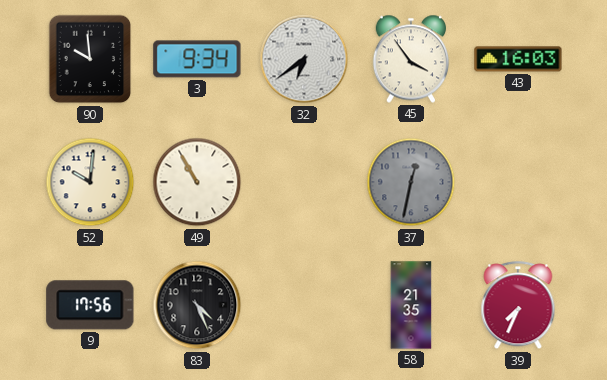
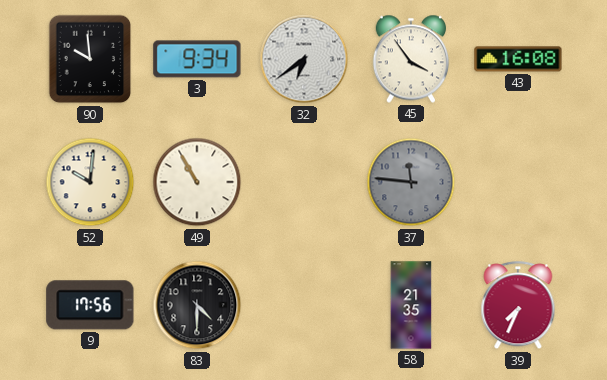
43: 16:03 -> 16:08
37: 12:32 -> 11:46
83: 4:26 -> 4:30
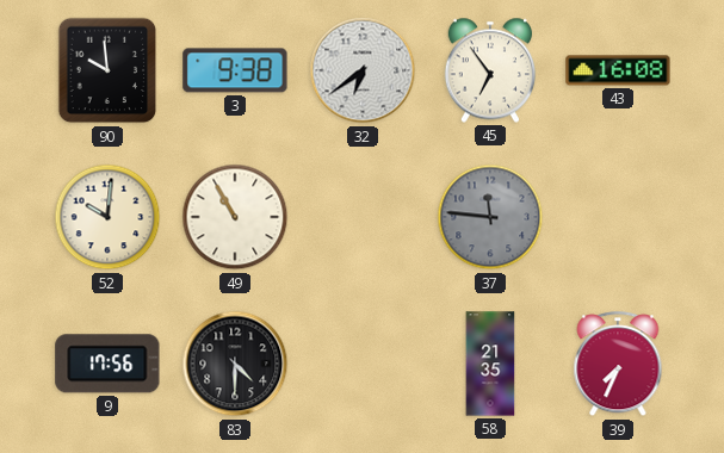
3: 9:34 -> 9:38
45: 3:54 -> 6:54
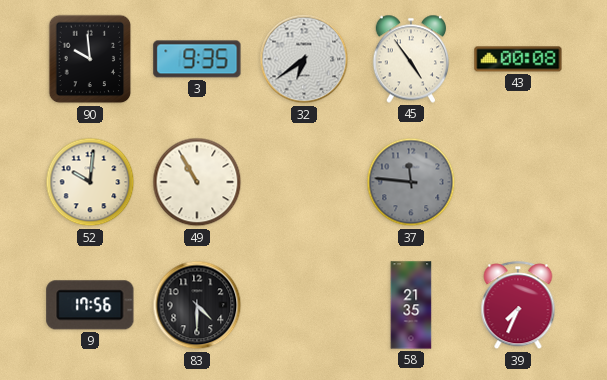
3: 9:38 -> 9:35
45: 6:54 -> 4:54
43: 16:08 -> 00:08
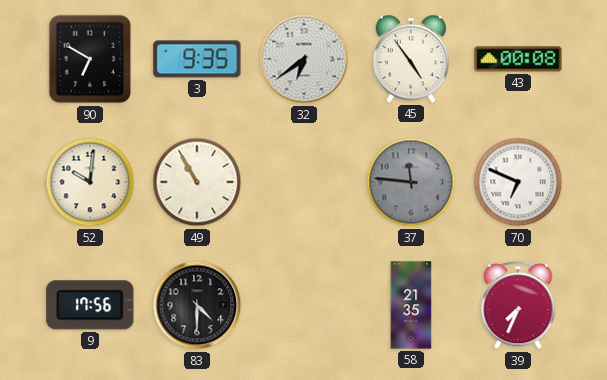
90: 9:59 -> 6:50
70: none -> 6:49
